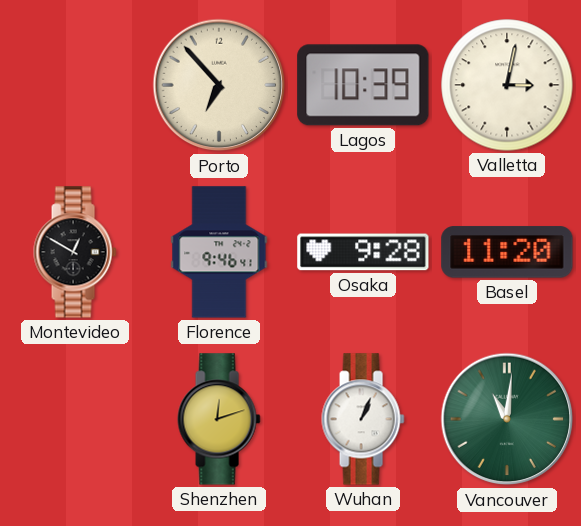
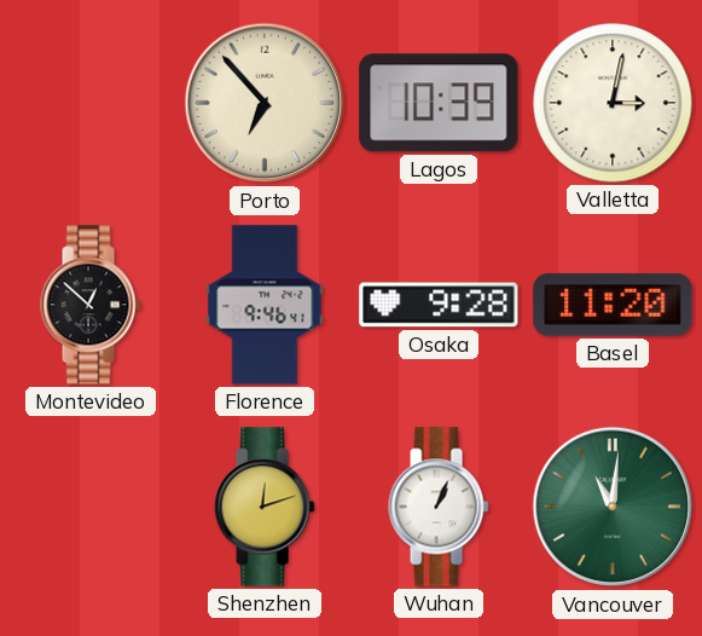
Montevideo: 12:50 -> 12:52
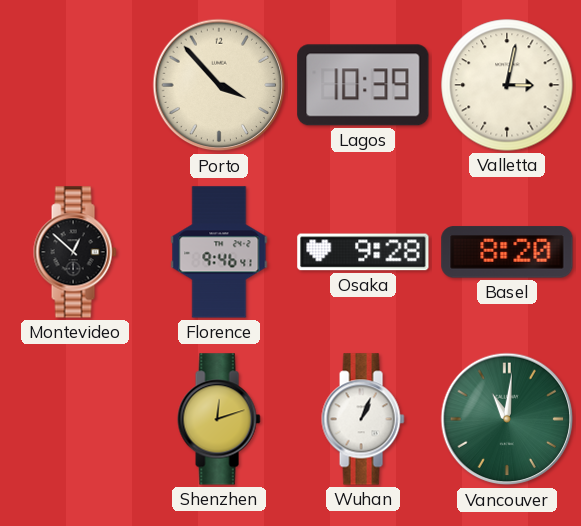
Porto: 6:53 -> 3:53
Basel: 11:20 -> 8:20
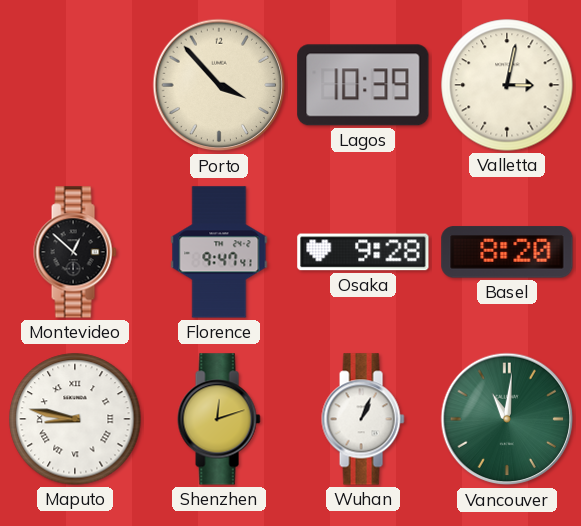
Florence: 9:46 -> 9:47
Maputo: none -> 8:47
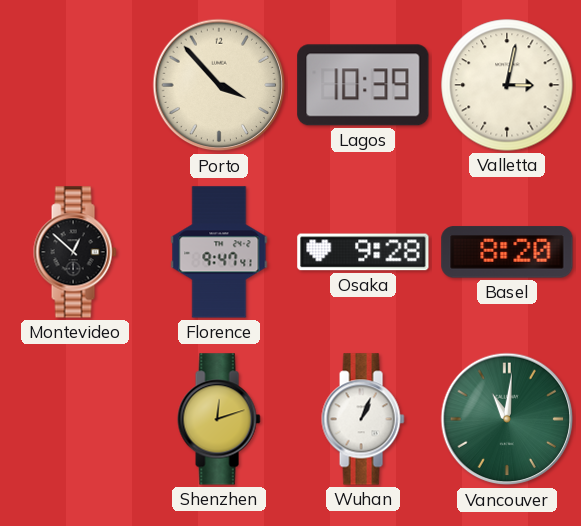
Maputo: 8:47 -> none
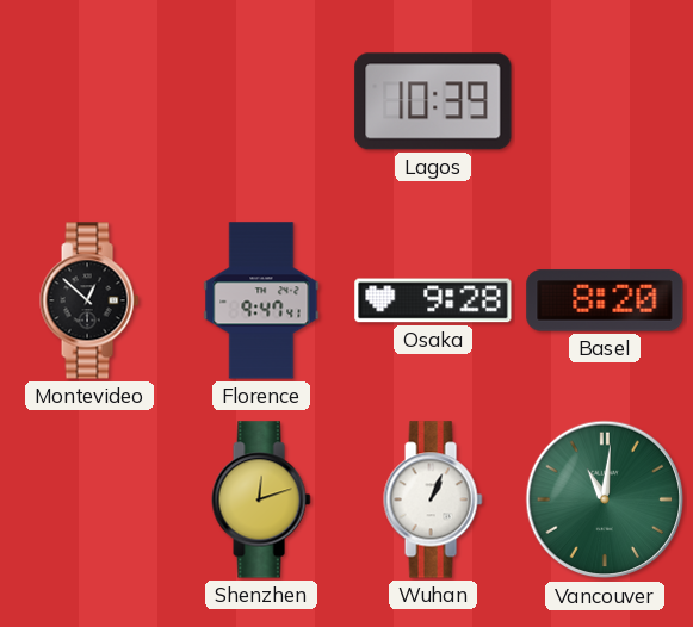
Porto: 3:53 -> none
Valletta: 3:02 -> none
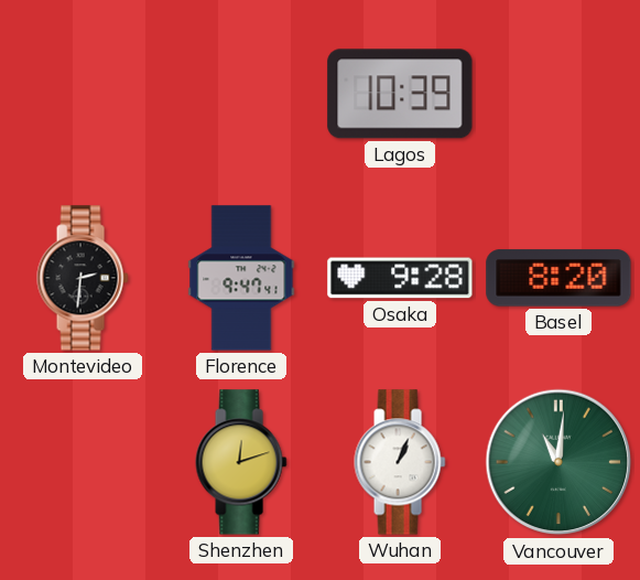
Montevideo: 12:52 -> 2:31
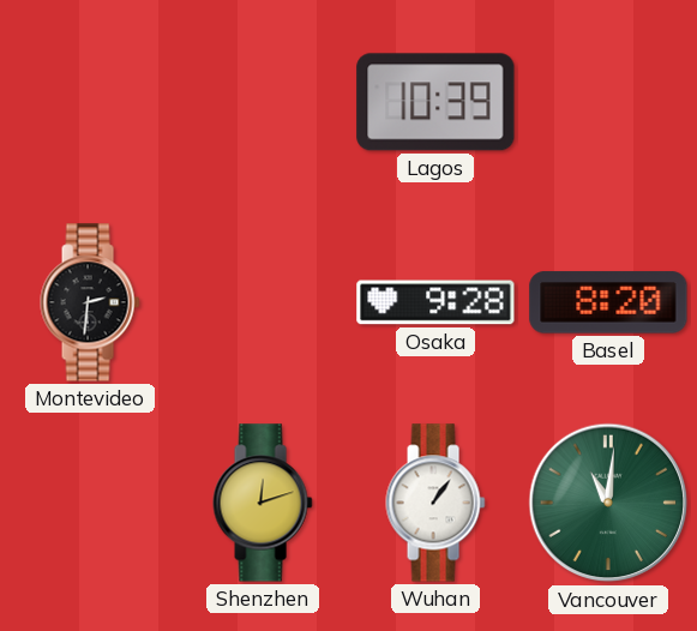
Florence: 9:47 -> none
Wuhan: 1:04 -> 1:06
